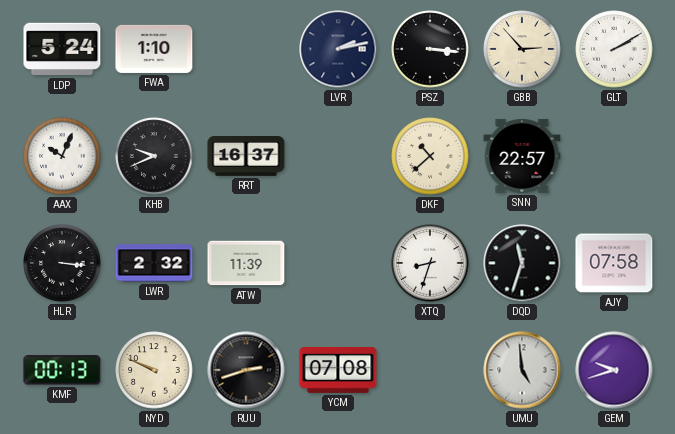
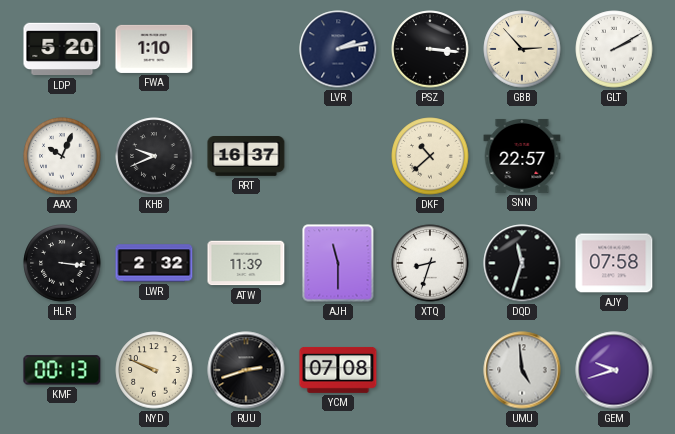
LDP: 5:24 -> 5:20
AJH: none -> 11:30
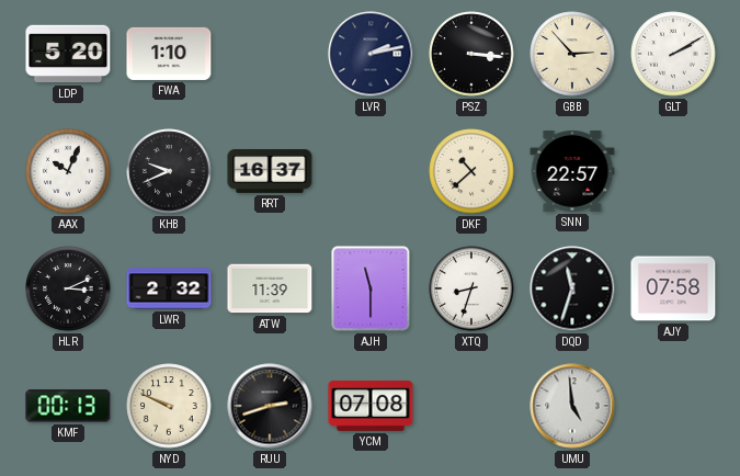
HLR: 3:16 -> 3:11
GEM: 9:42 -> none
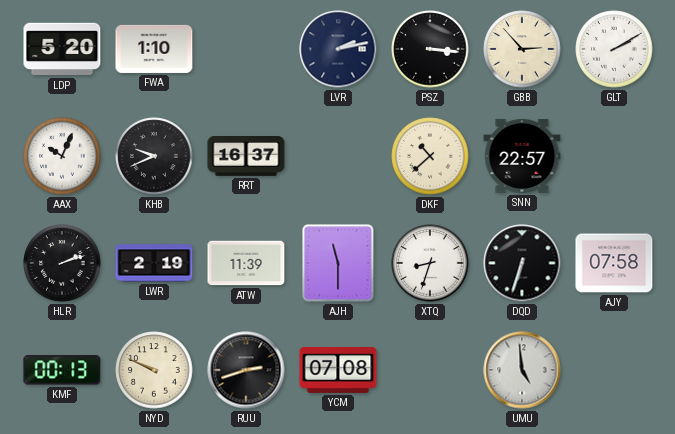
HLR: 3:11 -> 2:12
LWR: 2:32 -> 2:19
DQD: 11:33 -> 6:33
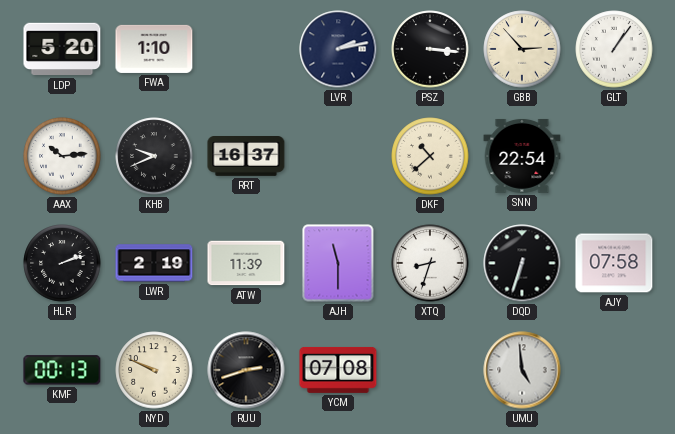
GLT: 2:10 -> 1:06
AAX: 10:04 -> 10:14
SNN: 22:57 -> 22:54
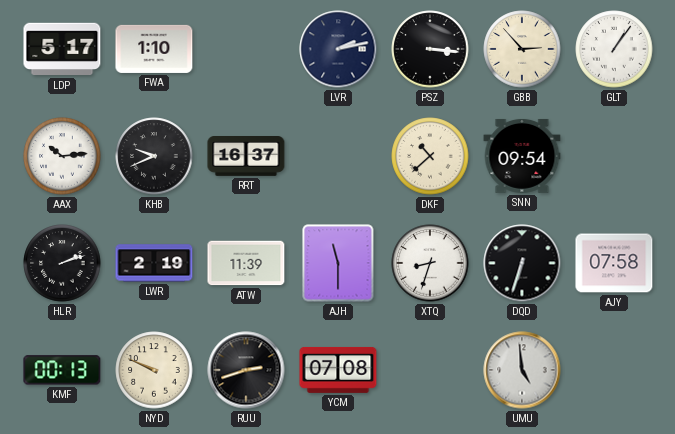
LDP: 5:20 -> 5:17
SNN: 22:54 -> 09:54
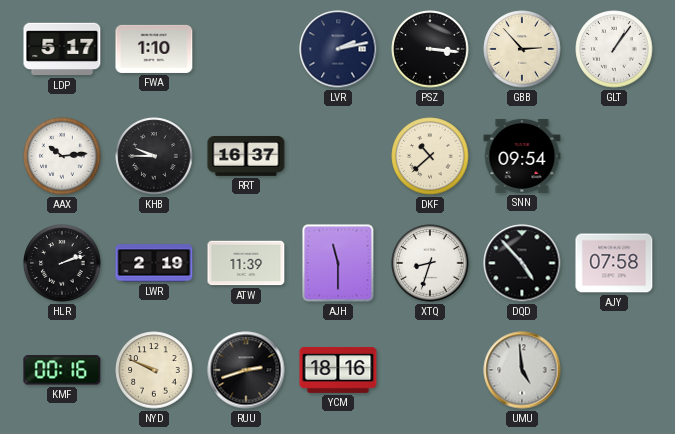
KHB: 9:41 -> 9:45
DQD: 6:33 -> 4:53
KMF: 00:13 -> 00:16
YCM: 07:08 -> 18:16
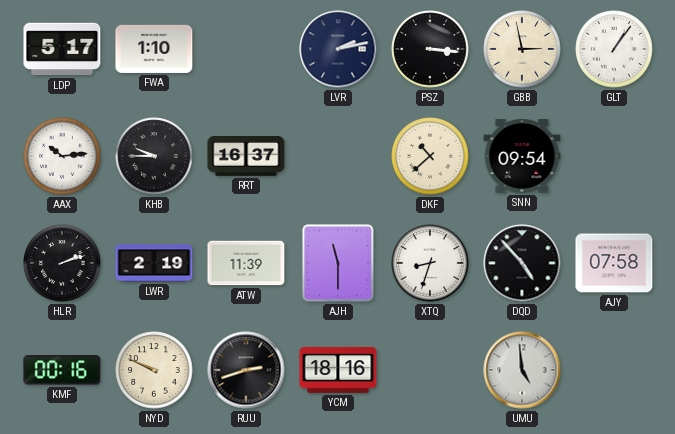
GBB: 2:53 -> 2:58
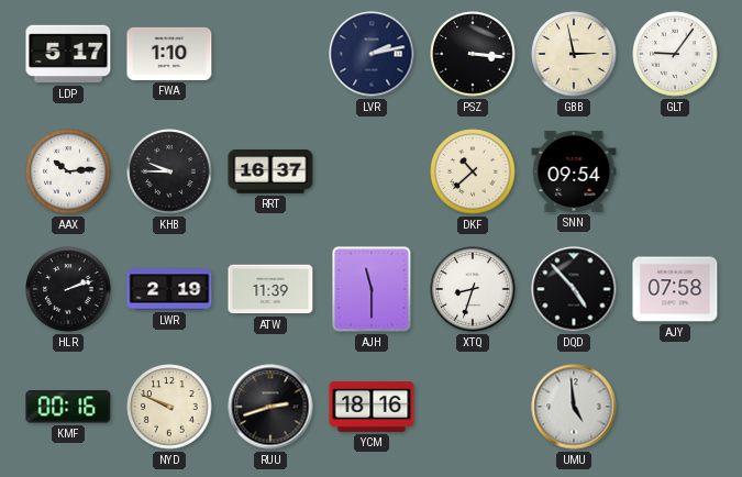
GLT: 1:06 -> 9:06
